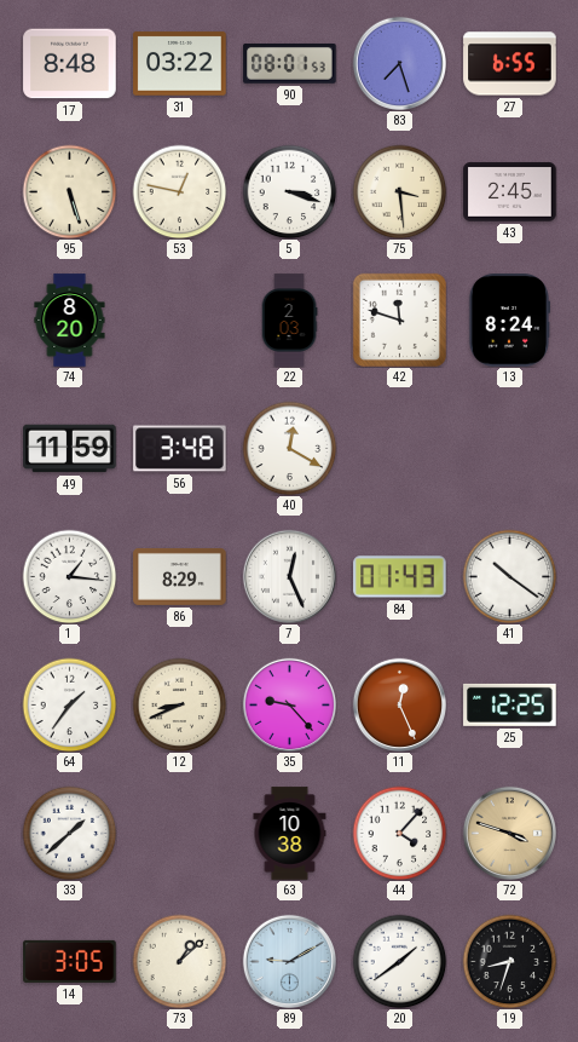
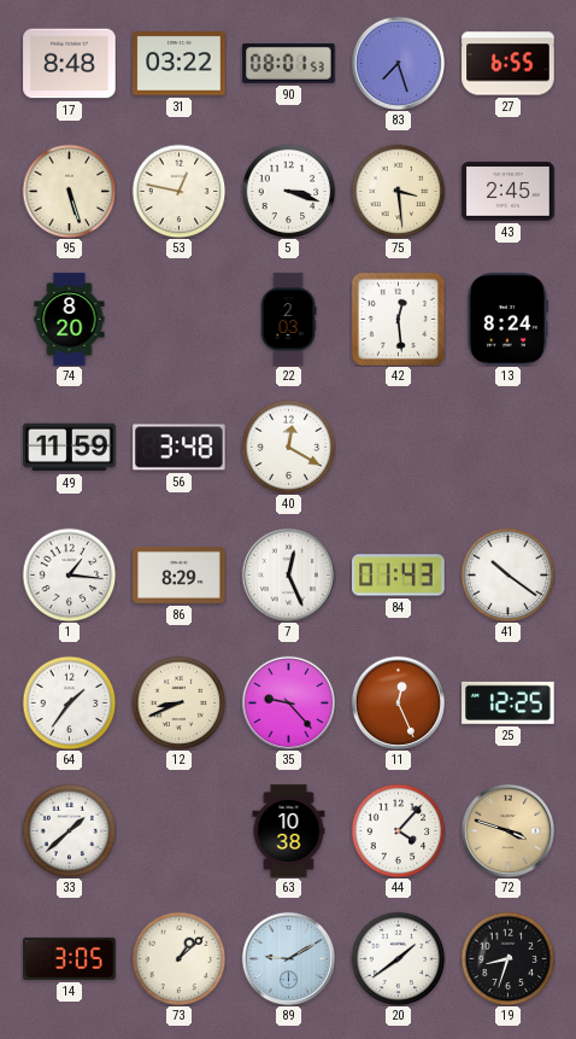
42: 11:48 -> 12:29
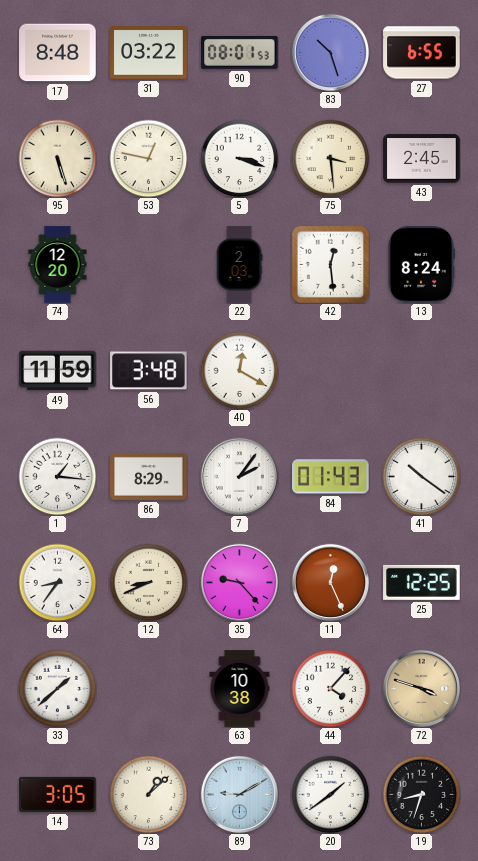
83: 7:27 -> 10:27
74: 8:20 -> 12:20
7: 12:26 -> 2:06
64: 1:36 -> 8:36
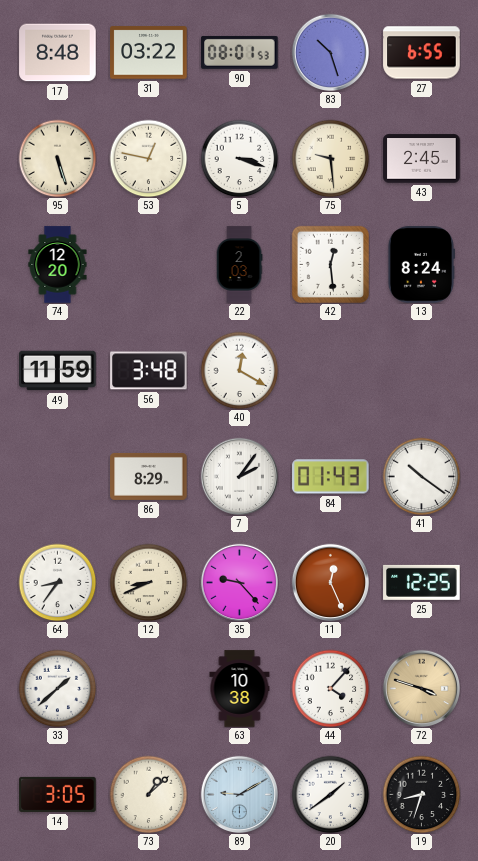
75: 3:29 -> 9:29
1: 1:16 -> none
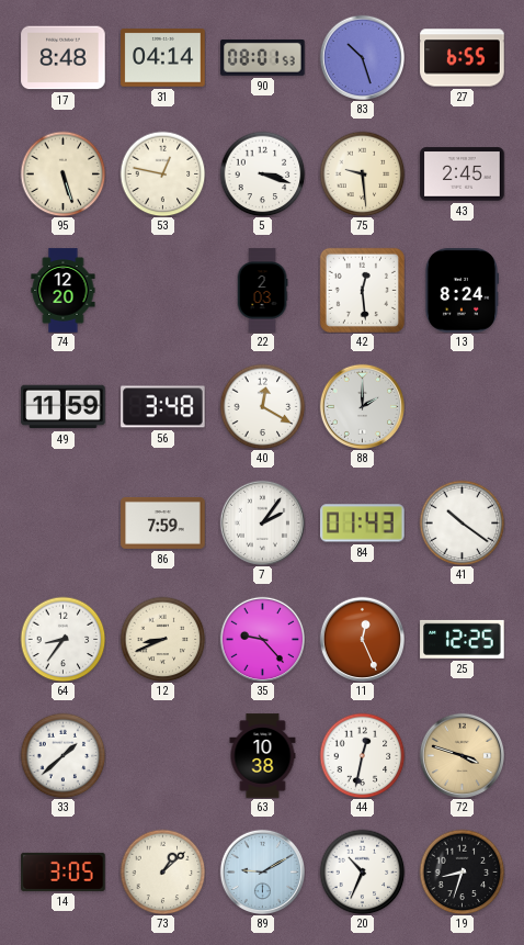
31: 03:22 -> 04:14
88: none -> 2:00
86: 8:29 -> 7:59
44: 4:07 -> 12:32
20: 1:39 -> 10:34
